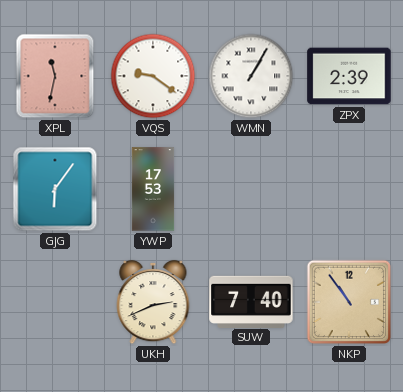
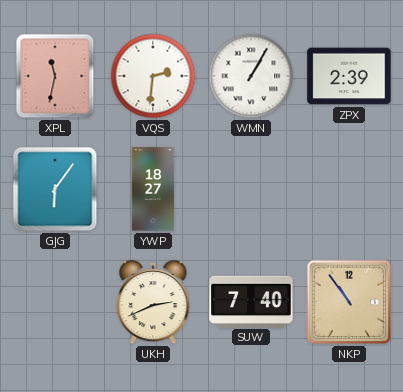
VQS: 9:21 -> 2:31
YWP: 17:53 -> 18:27
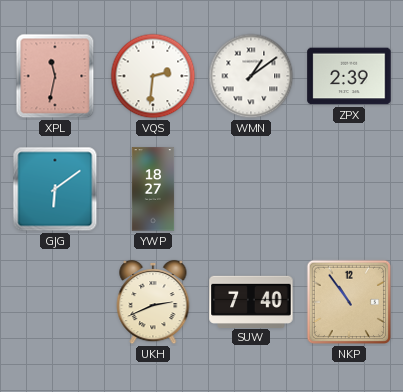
WMN: 1:05 -> 1:09
GJG: 6:06 -> 6:09
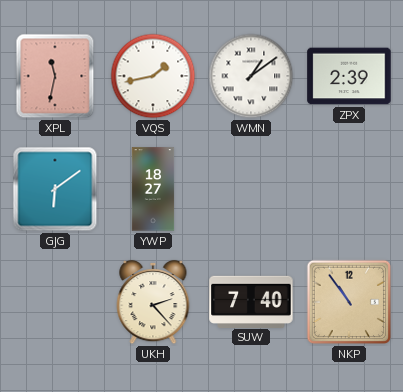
VQS: 2:31 -> 1:43
UKH: 2:41 -> 2:23
